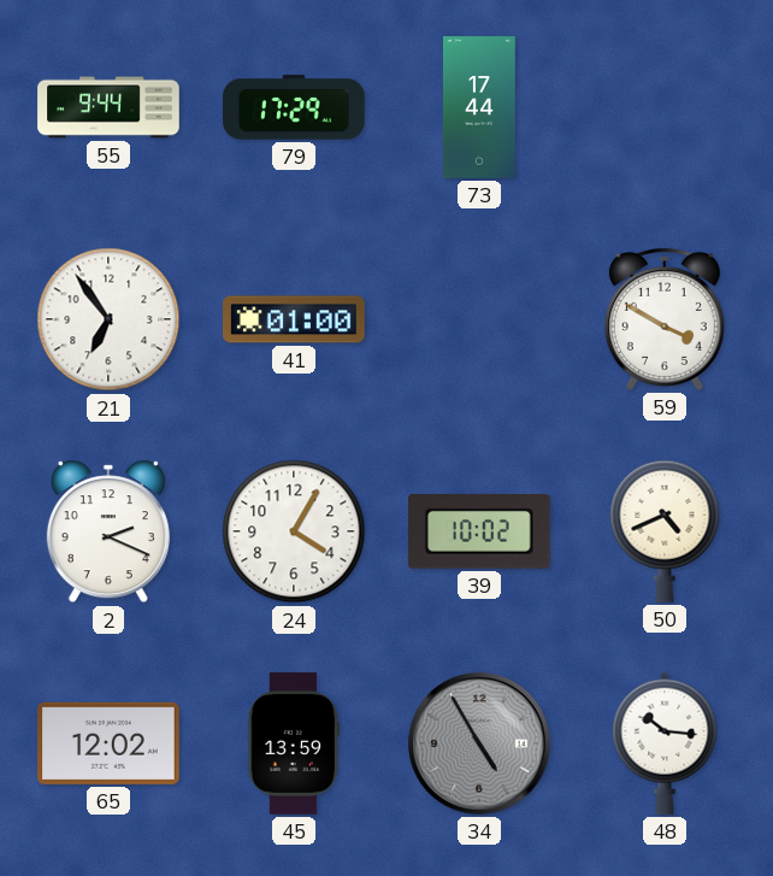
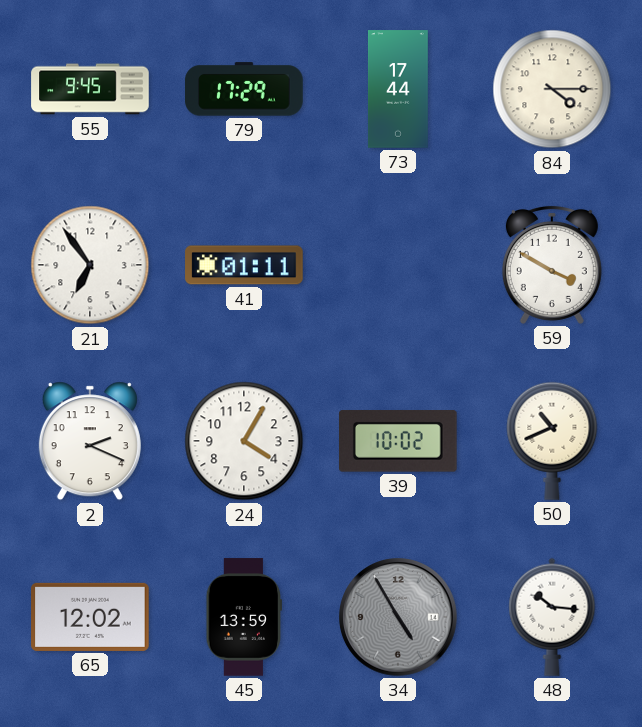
55: 9:44 -> 9:45
84: none -> 4:15
41: 01:00 -> 01:11
50: 4:41 -> 10:41
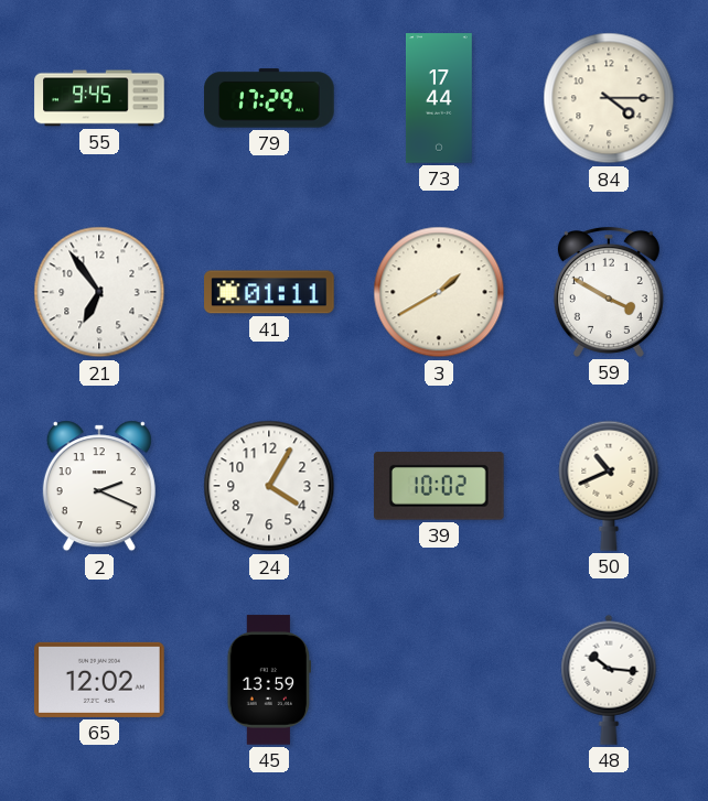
3: none -> 1:40
34: 4:55 -> none
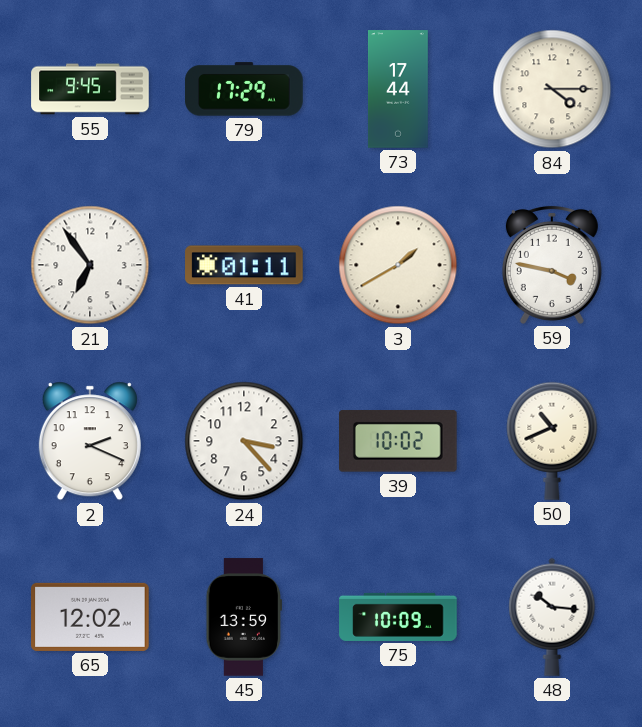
59: 3:50 -> 3:47
24: 4:05 -> 3:23
75: none -> 10:09
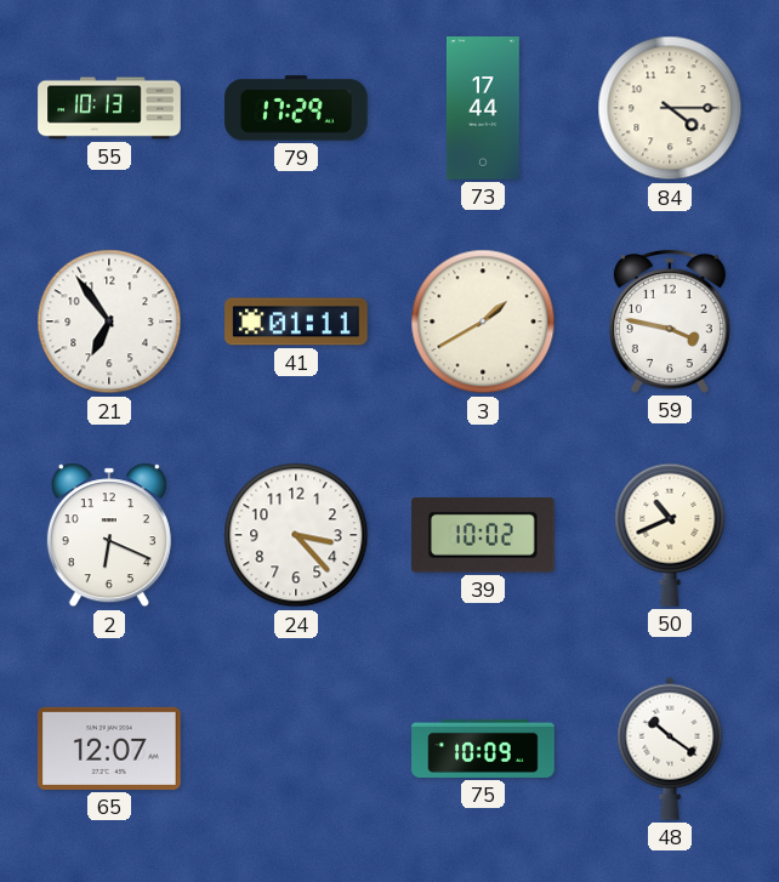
55: 9:45 -> 10:13
2: 2:19 -> 6:19
65: 12:02 -> 12:07
45: 13:59 -> none
48: 10:16 -> 10:21
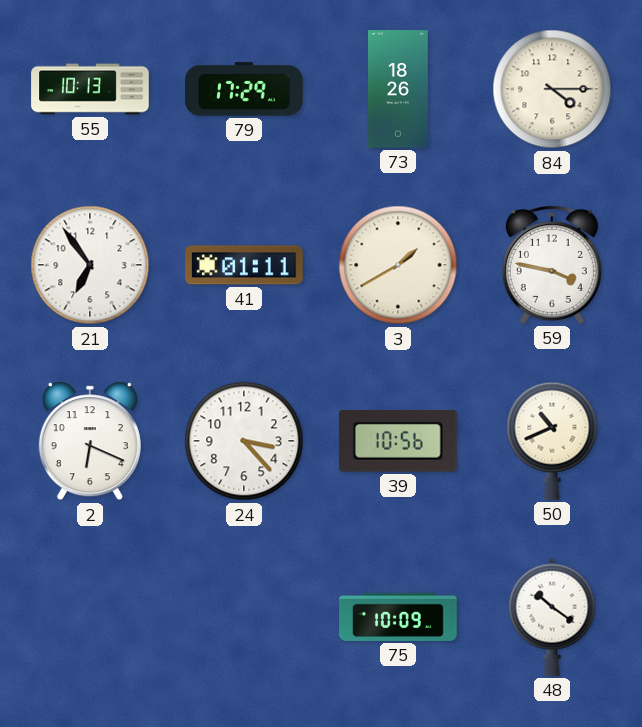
73: 17:44 -> 18:26
39: 10:02 -> 10:56
65: 12:07 -> none
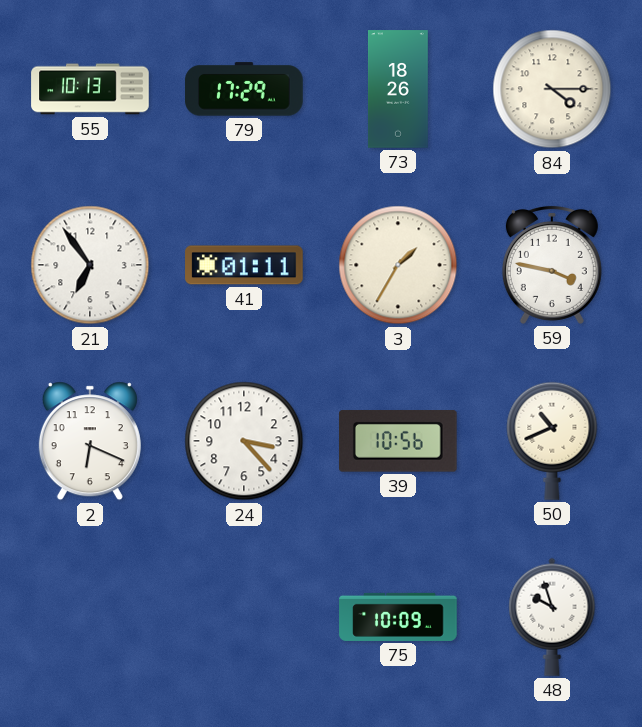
3: 1:40 -> 1:35
48: 10:21 -> 9:57
